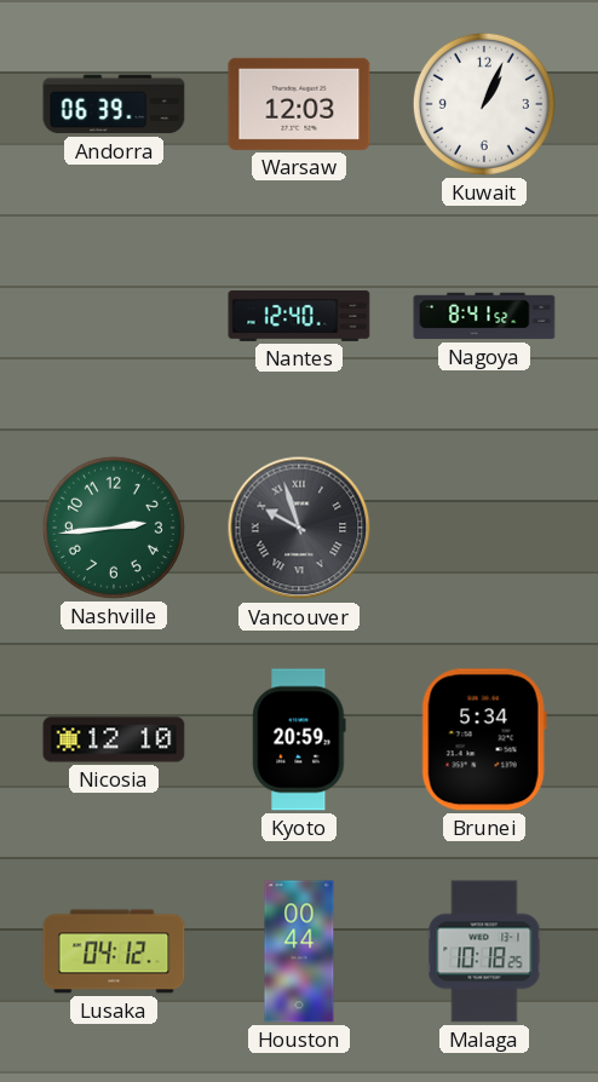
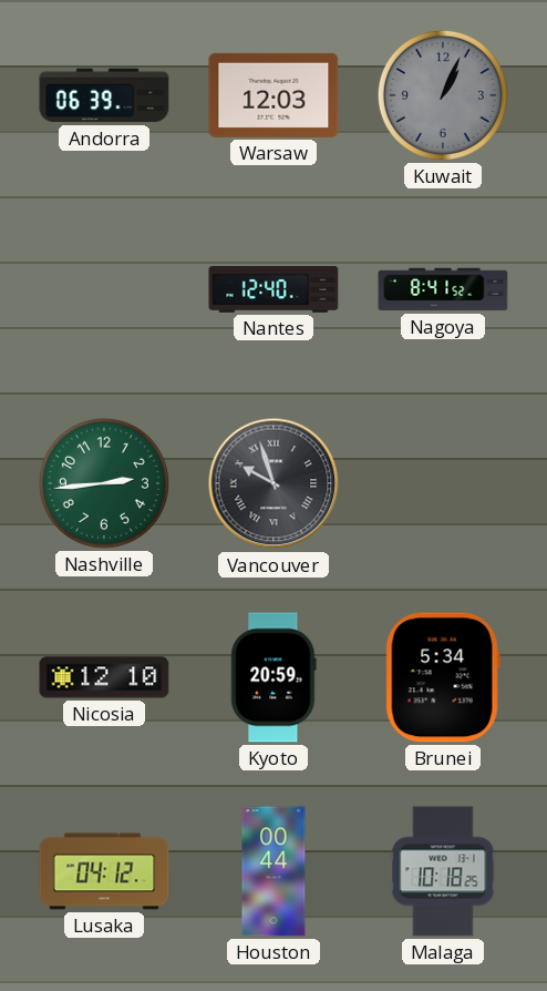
Kuwait dial: white -> grey
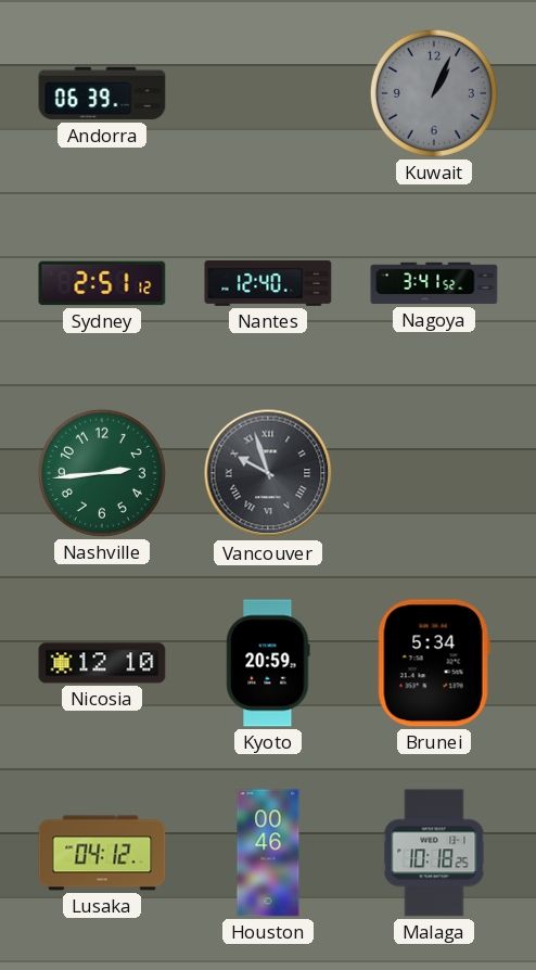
Warsaw: 12:03 -> none
Sydney: none -> 2:51
Nagoya: 8:41 -> 3:41
Houston: 00:44 -> 00:46
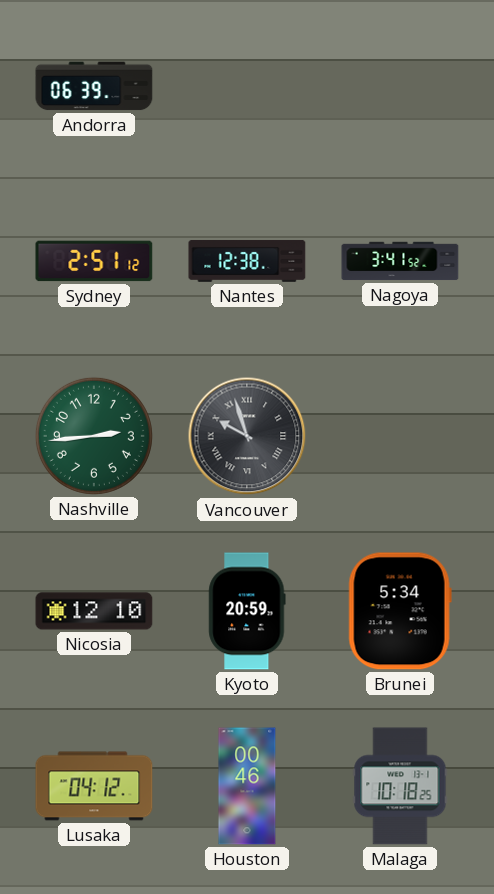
Kuwait: 1:04 -> none
Nantes: 12:40 -> 12:38
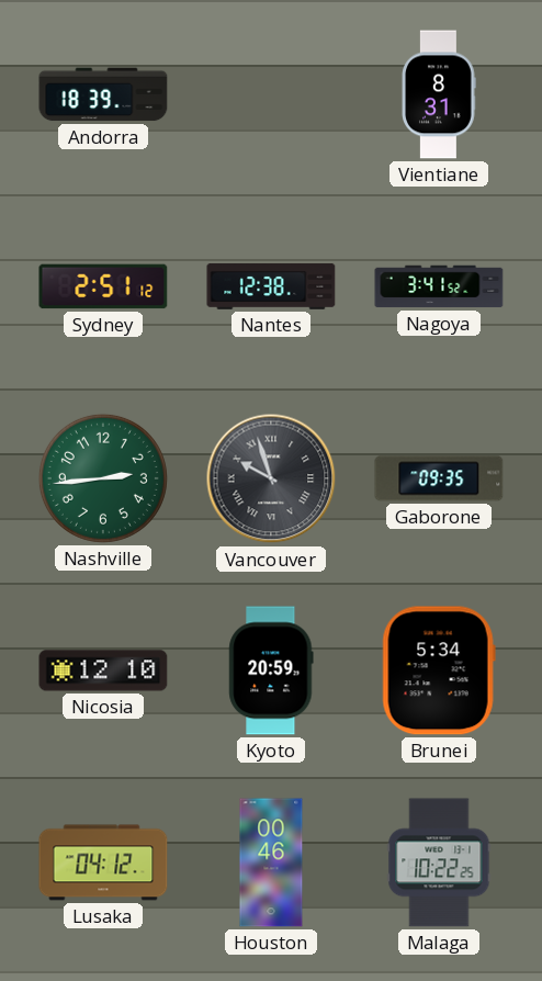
Andorra: 06:39 -> 18:39
Vientiane: none -> 8:31
Gaborone: none -> 09:35
Malaga: 10:18 -> 10:22
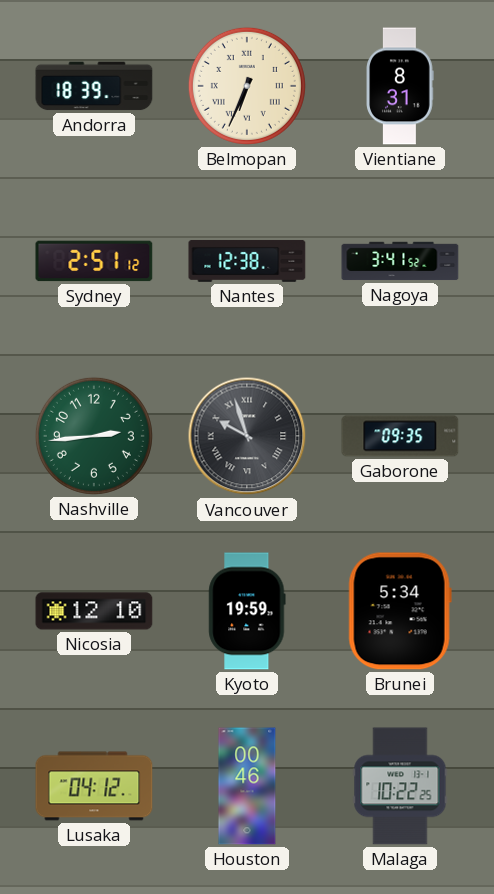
Belmopan: none -> 6:34
Kyoto: 20:59 -> 19:59
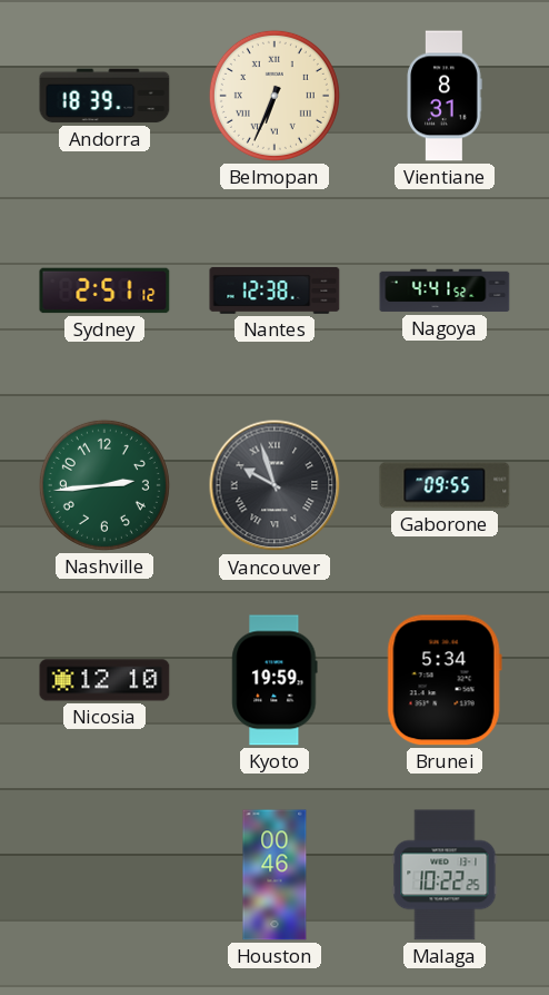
Nagoya: 3:41 -> 4:41
Gaborone: 09:35 -> 09:55
Lusaka: 04:12 -> none
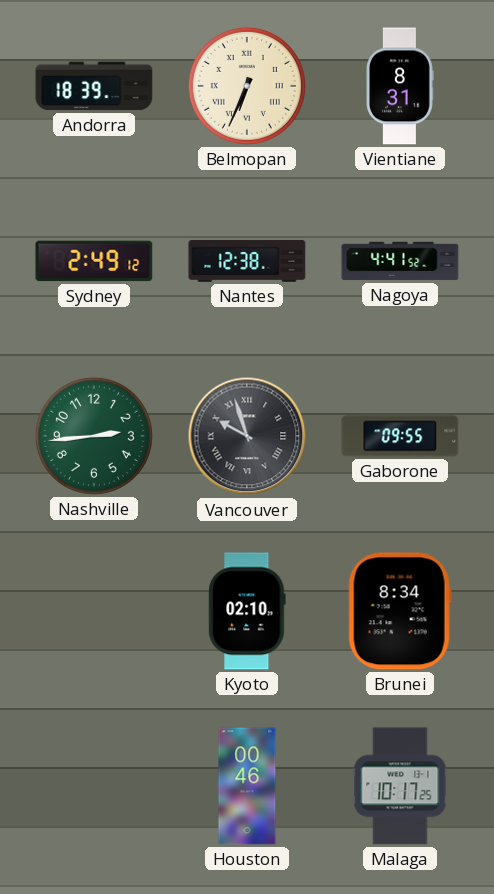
Sydney: 2:51 -> 2:49
Nicosia: 12:10 -> none
Kyoto: 19:59 -> 02:10
Brunei: 5:34 -> 8:34
Malaga: 10:22 -> 10:17
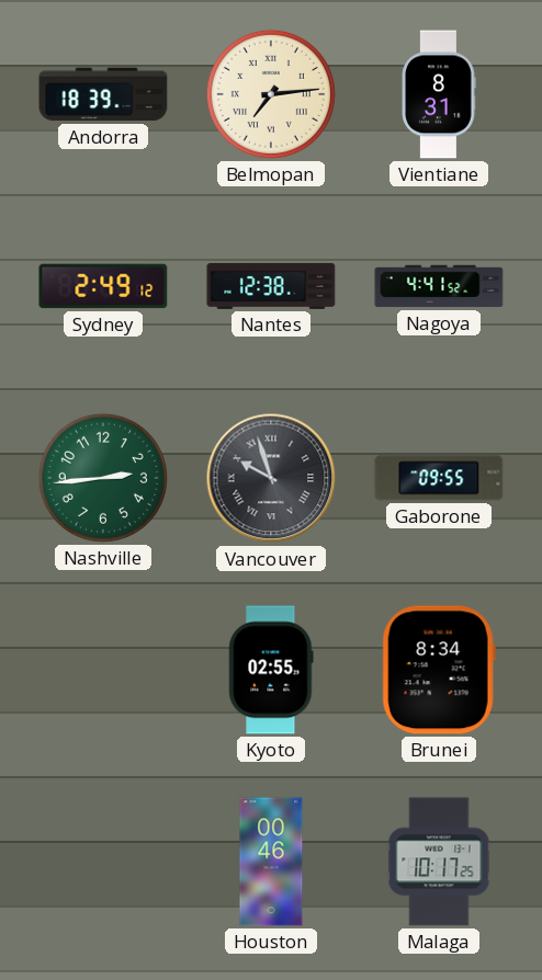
Belmopan: 6:34 -> 7:14
Kyoto: 02:10 -> 02:55
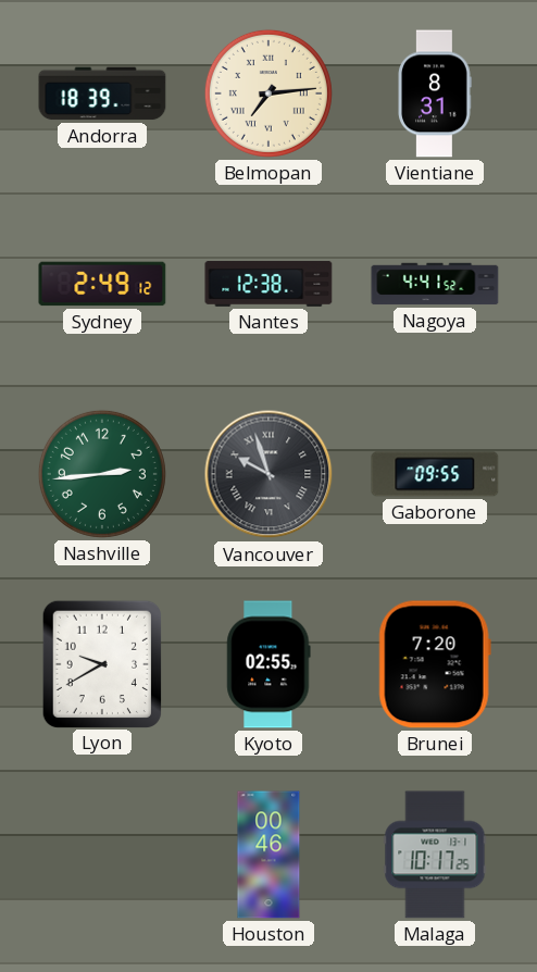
Lyon: none -> 9:40
Brunei: 8:34 -> 7:20
